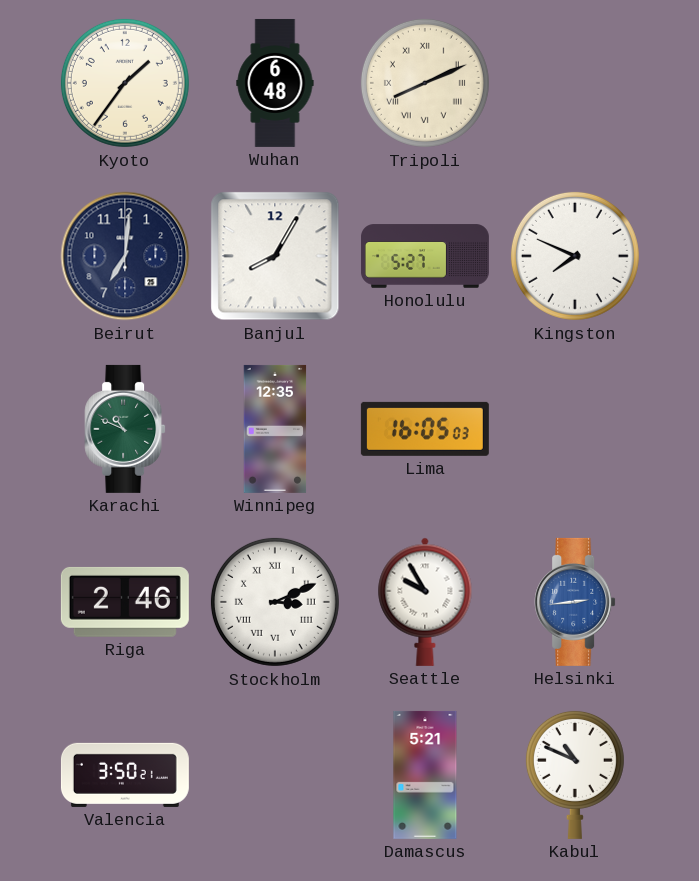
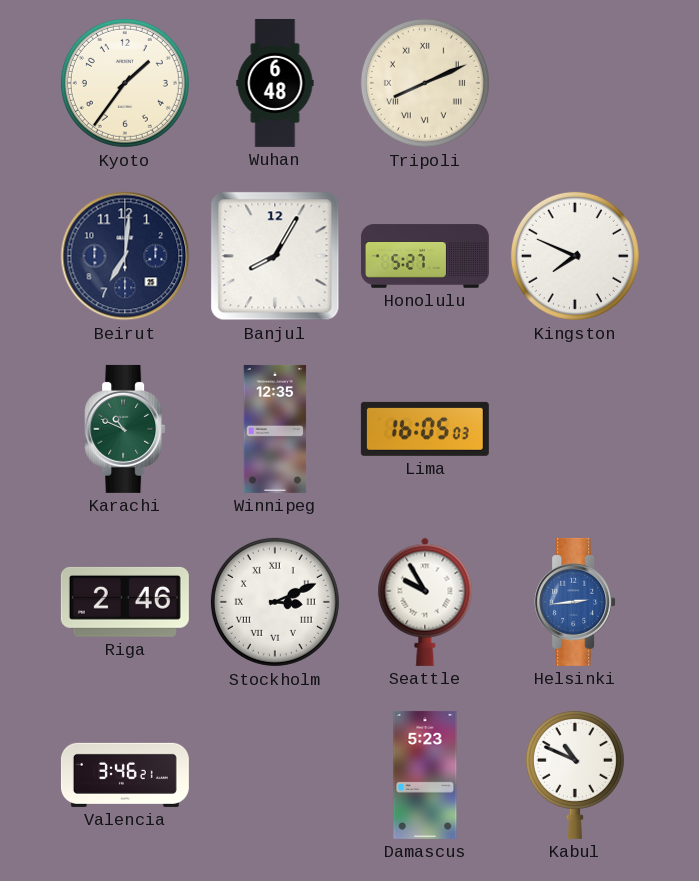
Valencia: 3:50 -> 3:46
Damascus: 5:21 -> 5:23
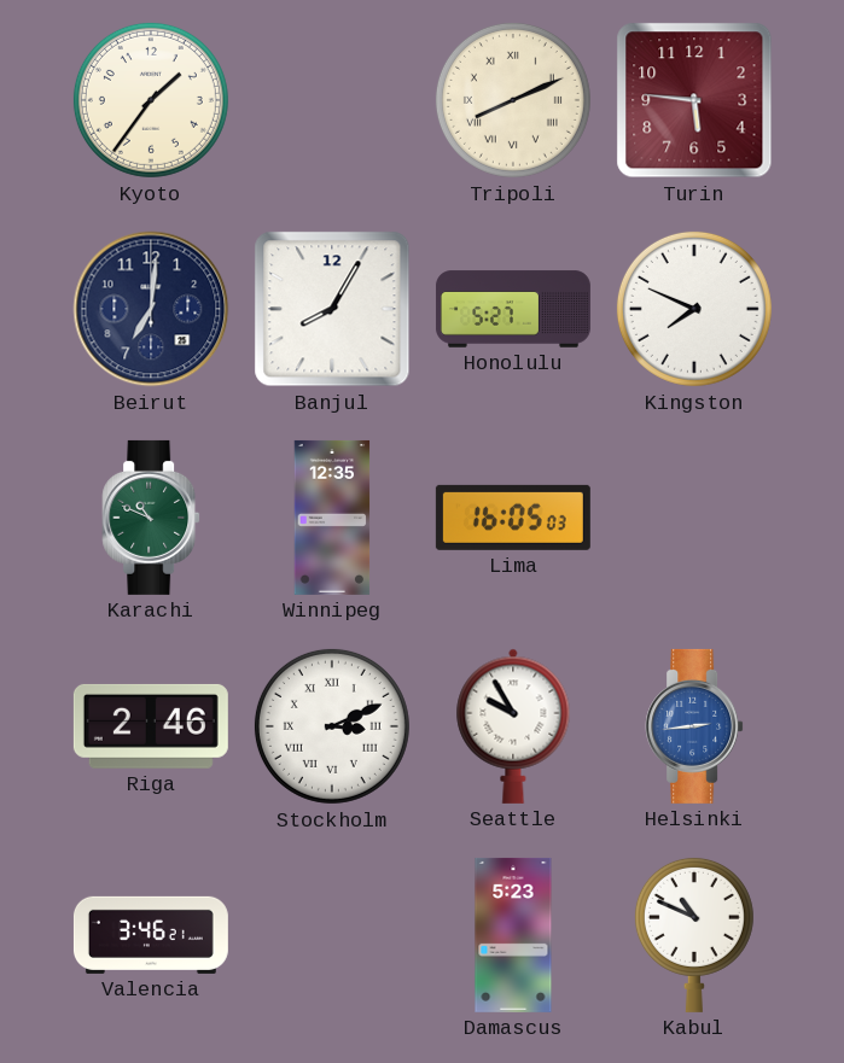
Wuhan: 6:48 -> none
Turin: none -> 5:46
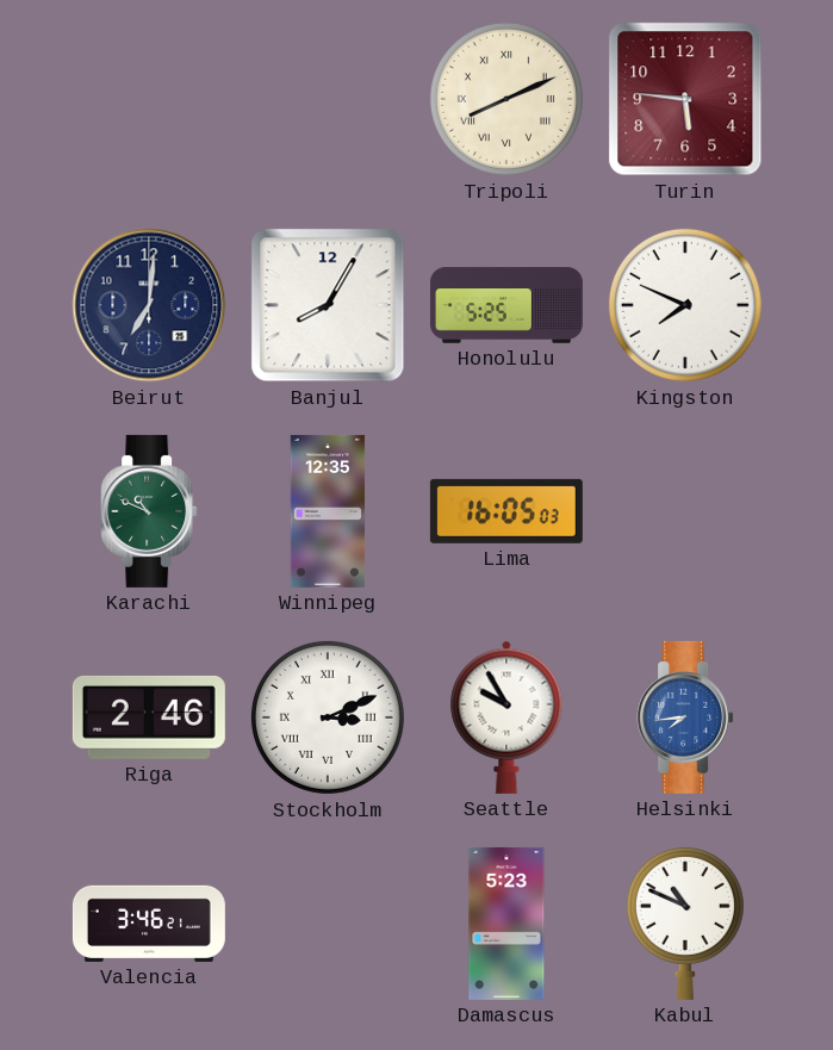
Kyoto: 1:36 -> none
Honolulu: 5:27 -> 5:25
Helsinki: 2:44 -> 7:44
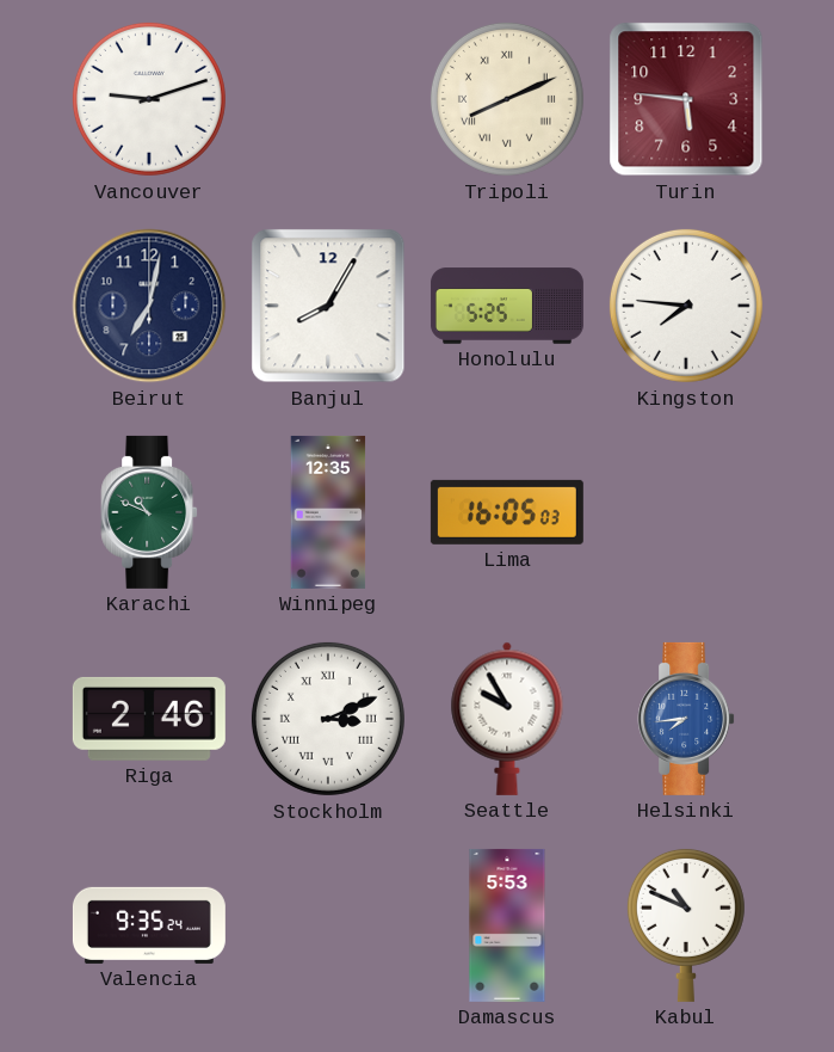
Vancouver: none -> 9:12
Beirut: 7:01 -> 7:02
Kingston: 7:49 -> 7:46
Valencia: 3:46 -> 9:35
Damascus: 5:23 -> 5:53
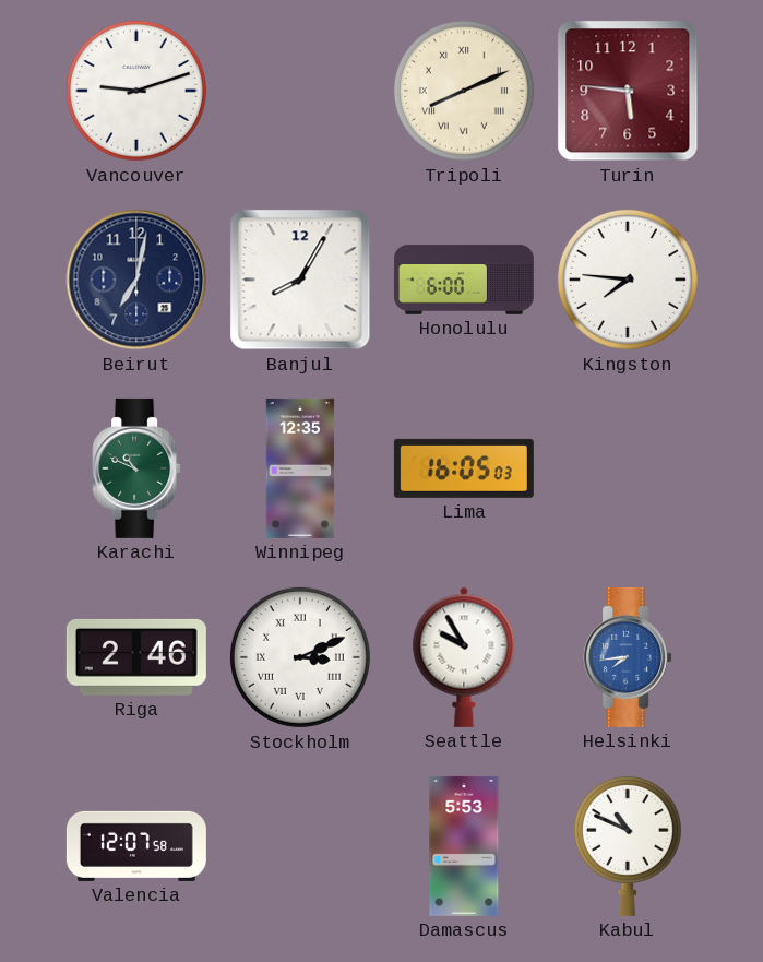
Honolulu: 5:25 -> 6:00
Valencia: 9:35 -> 12:07
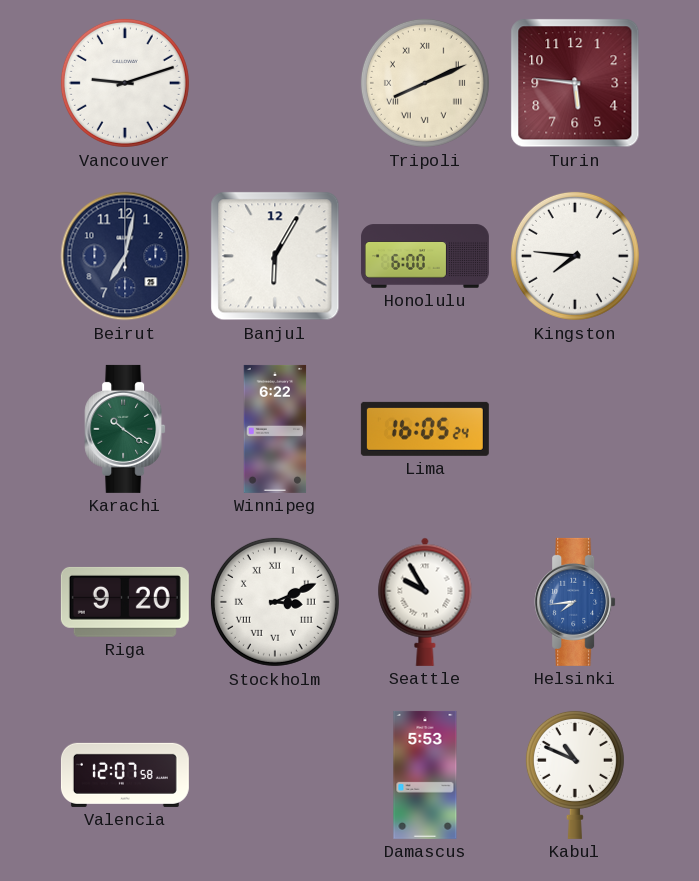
Banjul: 8:05 -> 6:05
Karachi: 10:49 -> 10:21
Winnipeg: 12:35 -> 6:22
Lima: 16:05:03 -> 16:05:24
Riga: 2:46 -> 9:20
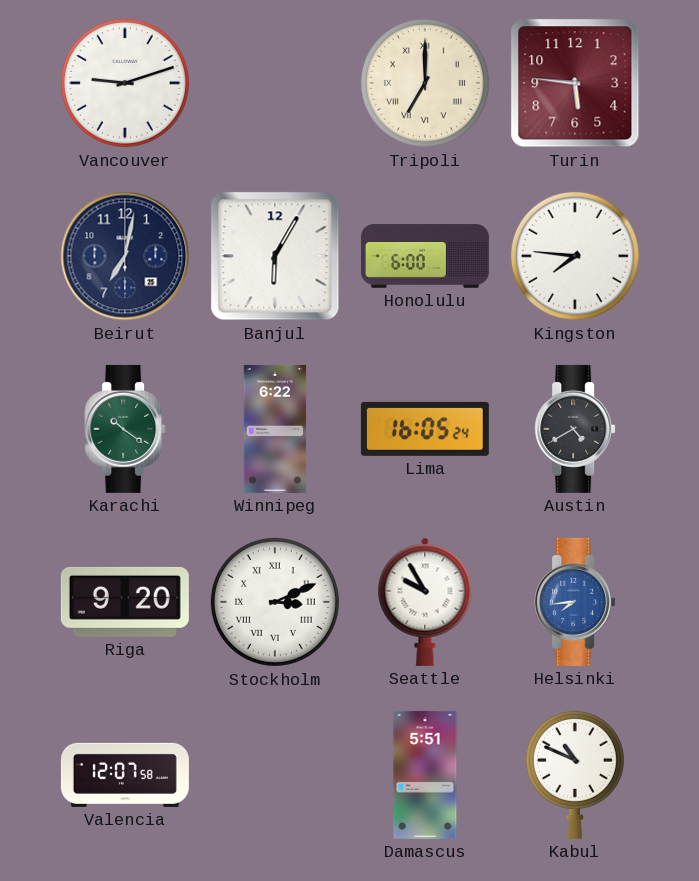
Tripoli: 8:11 -> 7:00
Austin: none -> 4:40
Damascus: 5:53 -> 5:51
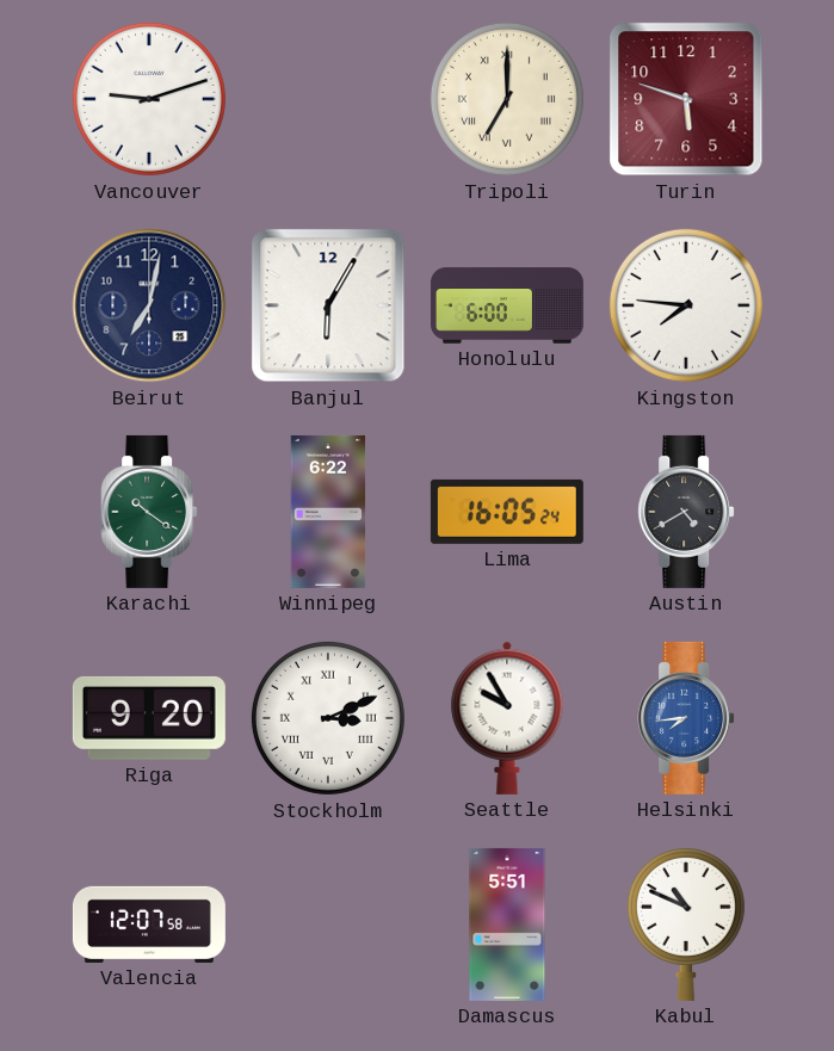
Turin: 5:46 -> 5:48
